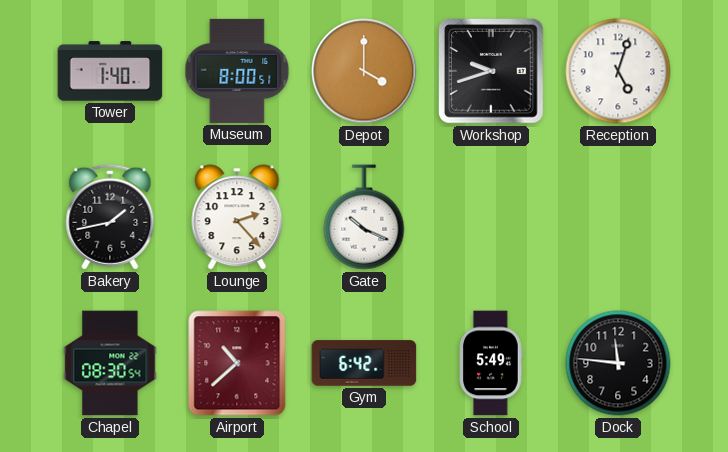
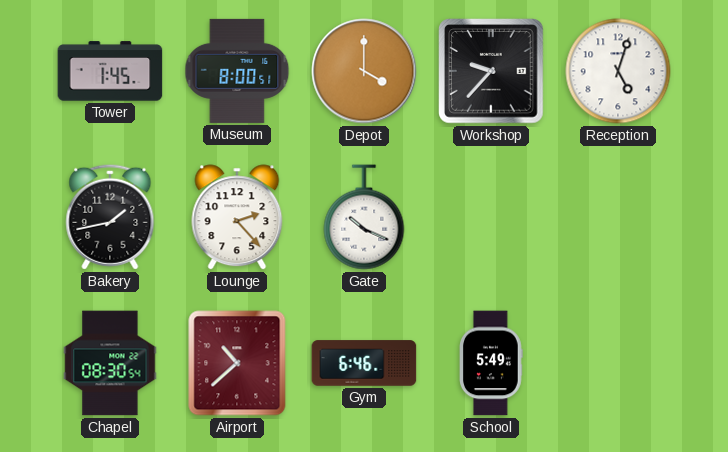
Tower: 1:40 -> 1:45
Workshop: 9:42 -> 9:37
Gym: 6:42 -> 6:46
Dock: 11:46 -> none
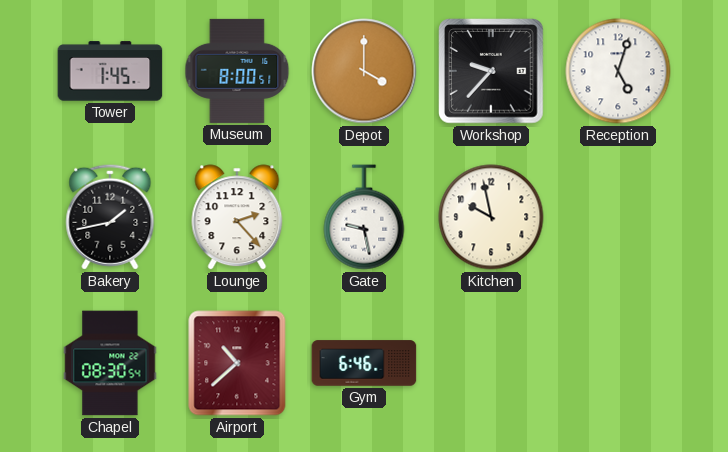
Gate: 10:19 -> 9:28
Kitchen: none -> 9:58
School: 5:49 -> none
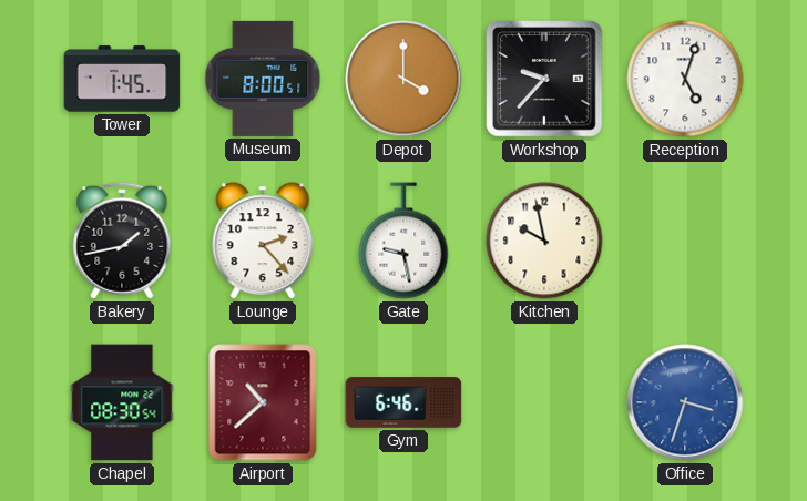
Office: none -> 3:33
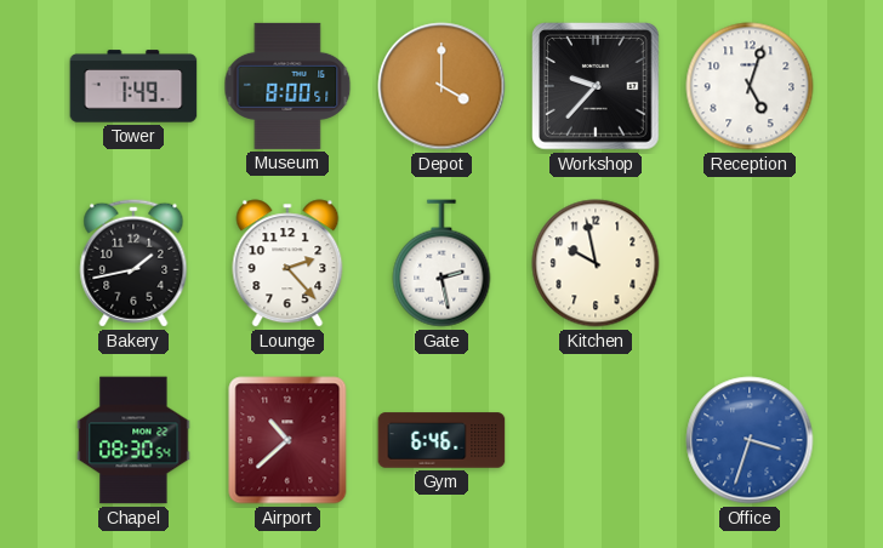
Tower: 1:45 -> 1:49
Gate: 9:28 -> 2:28
